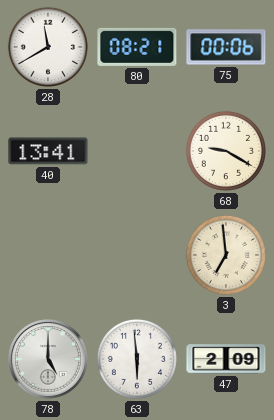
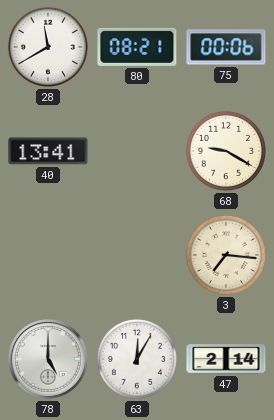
3: 6:59 -> 7:16
63: 5:59 -> 12:05
47: 2:09 -> 2:14
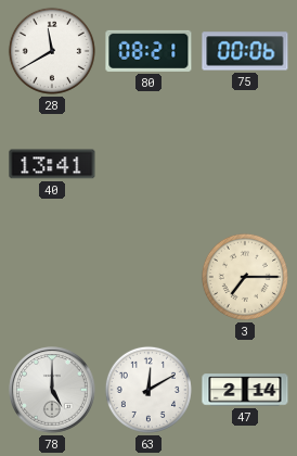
68: 9:20 -> none
3: 7:16 -> 7:15
63: 12:05 -> 12:10
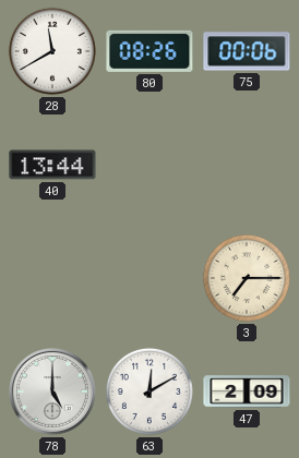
80: 08:21 -> 08:26
40: 13:41 -> 13:44
47: 2:14 -> 2:09
